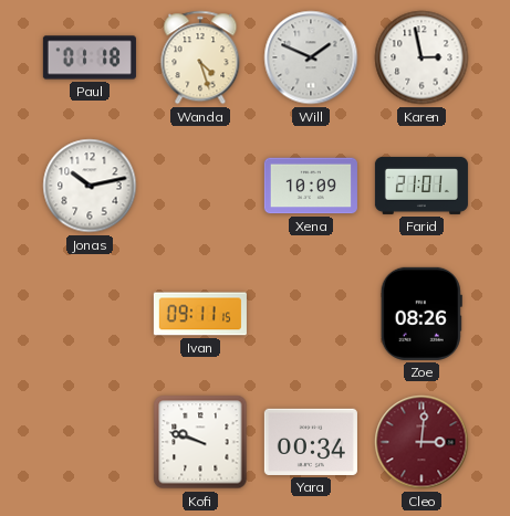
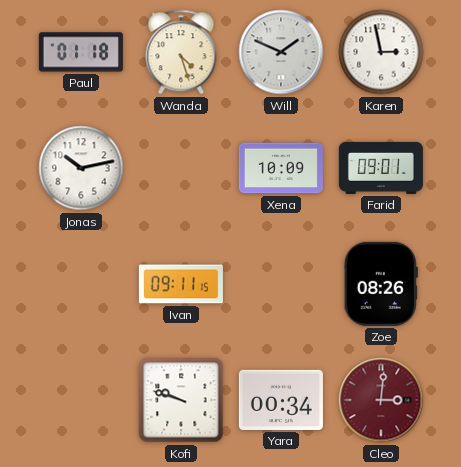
Farid: 21:01 -> 09:01
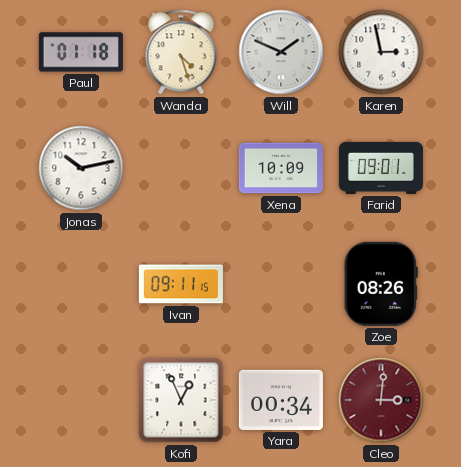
Kofi: 9:48 -> 12:56
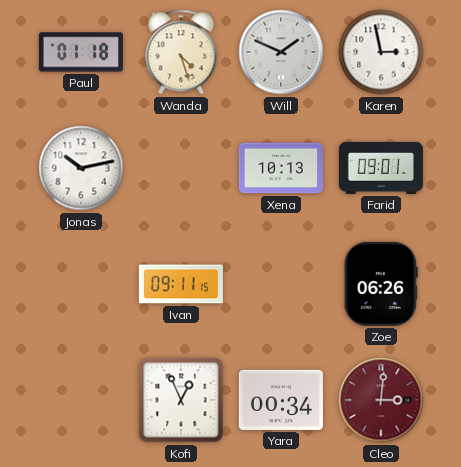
Xena: 10:09 -> 10:13
Zoe: 08:26 -> 06:26
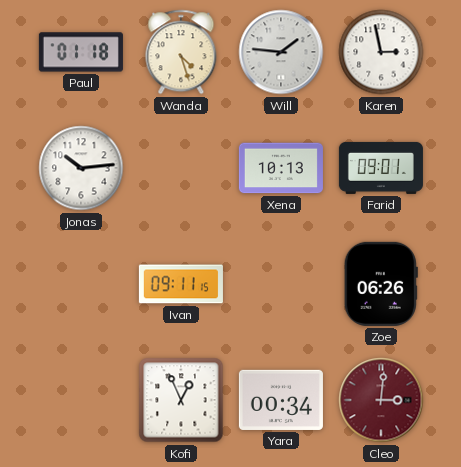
Will: 1:49 -> 1:46
Jonas: 10:13 -> 10:14
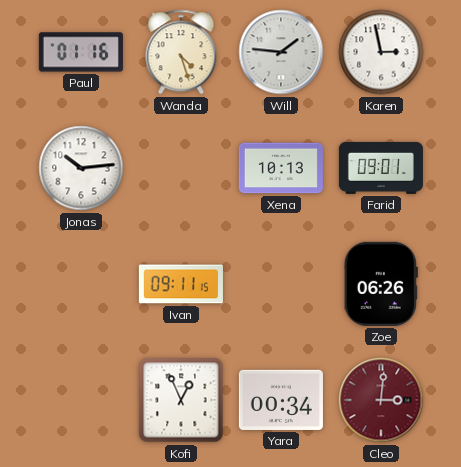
Paul: 01:18 -> 01:16
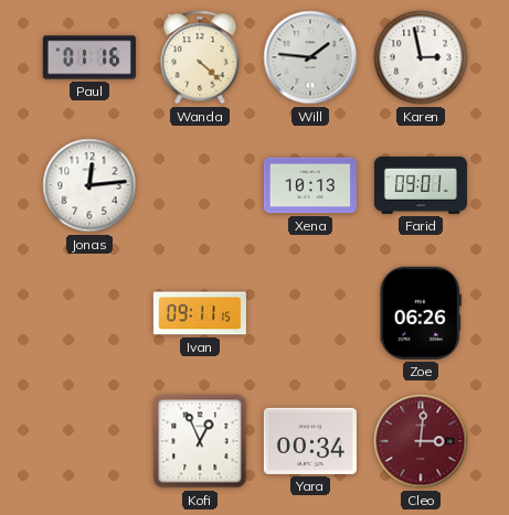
Wanda: 4:27 -> 4:22
Jonas: 10:14 -> 12:14
